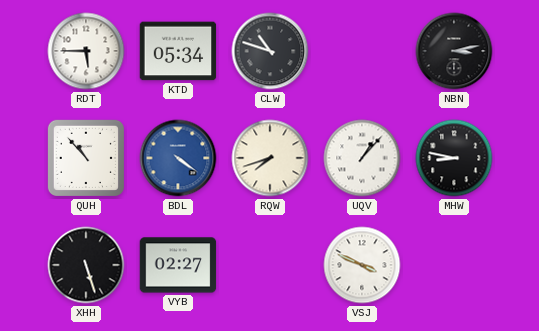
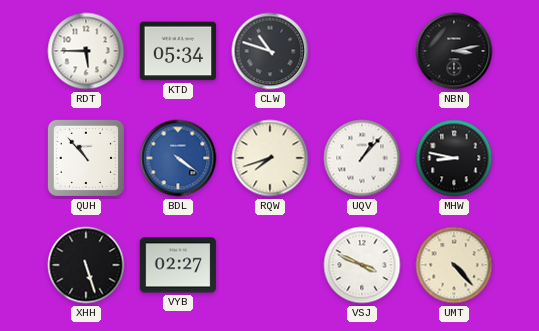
UMT: none -> 4:23
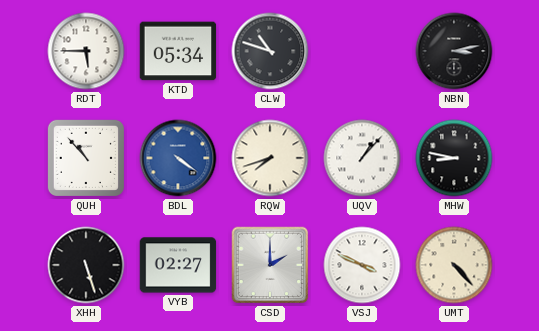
CSD: none -> 2:00
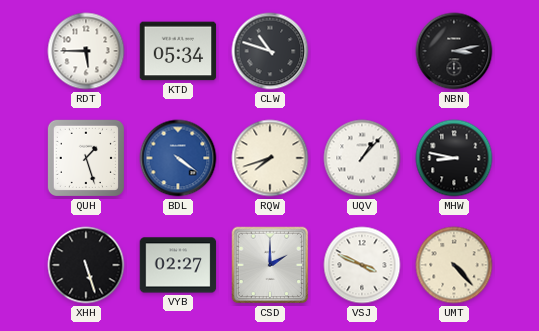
QUH: 10:53 -> 1:27
